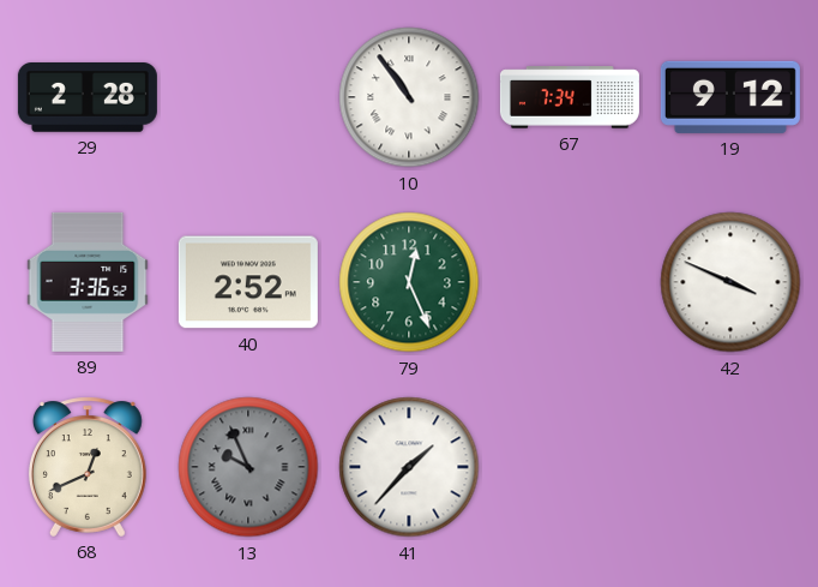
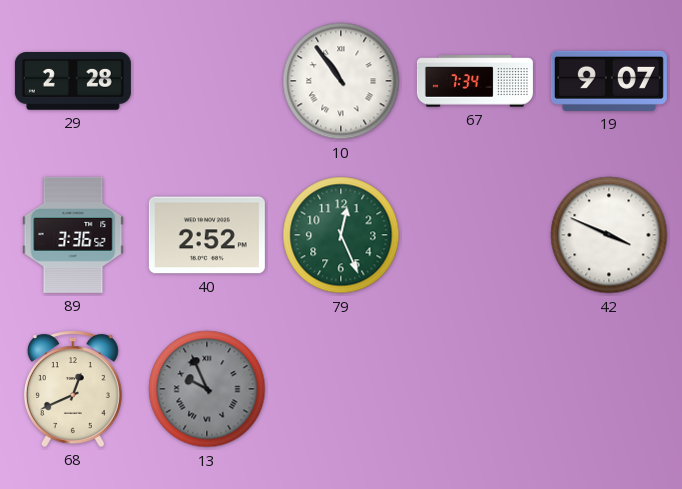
19: 9:12 -> 9:07
41: 1:37 -> none
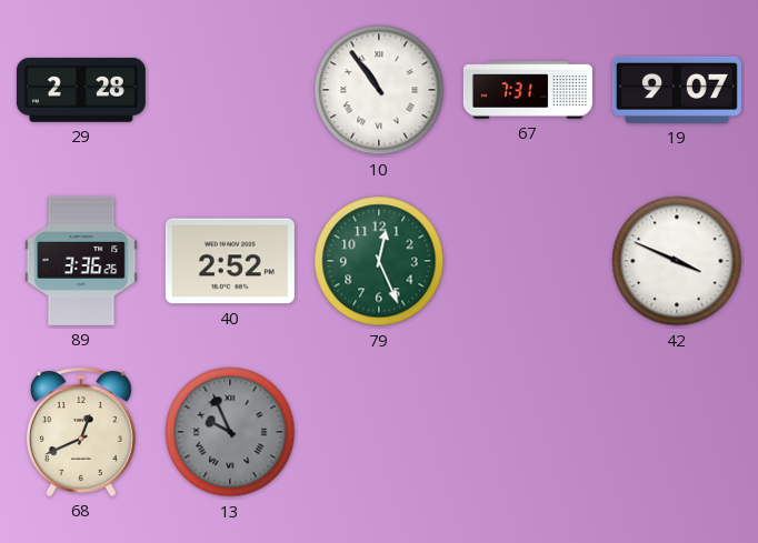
67: 7:34 -> 7:31
89: 3:36:52 -> 3:36:26
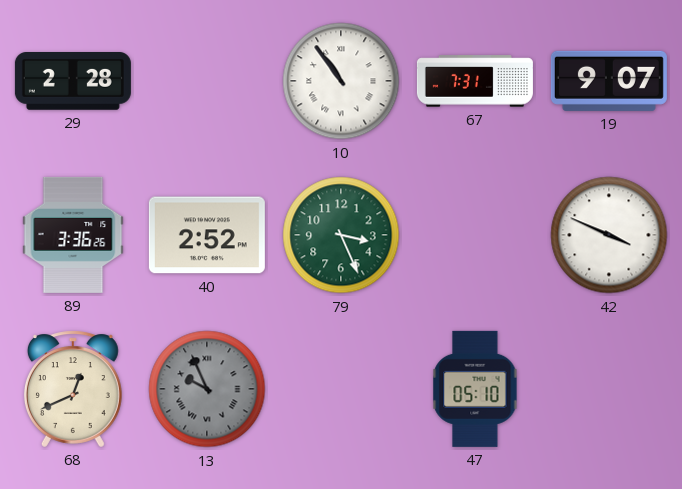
79: 12:26 -> 3:26
47: none -> 05:10
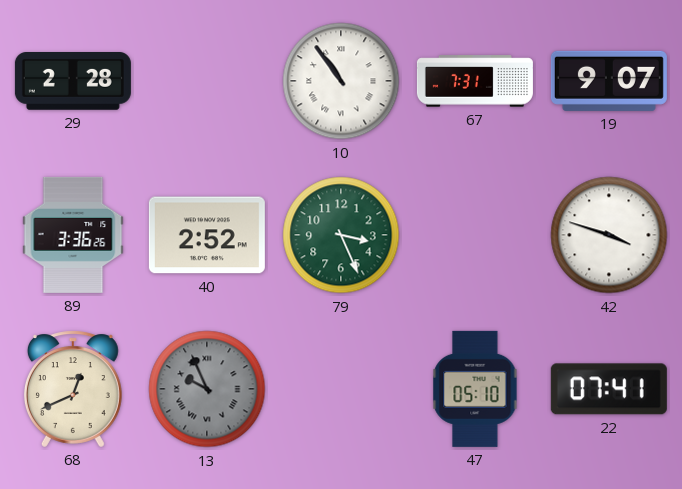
42: 3:49 -> 3:48
22: none -> 07:41
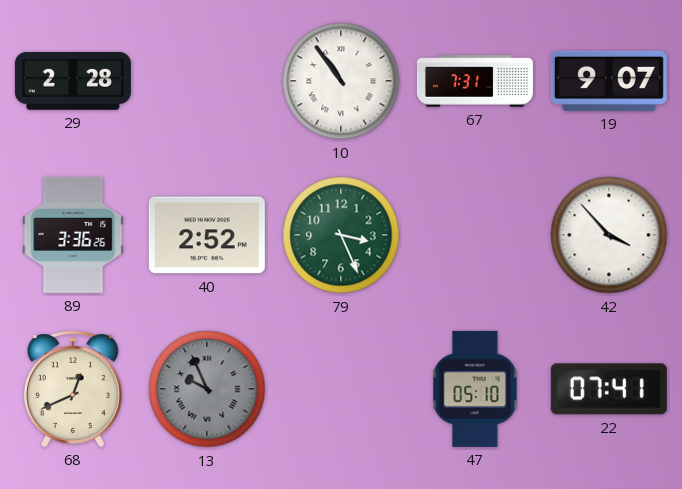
42: 3:48 -> 3:53
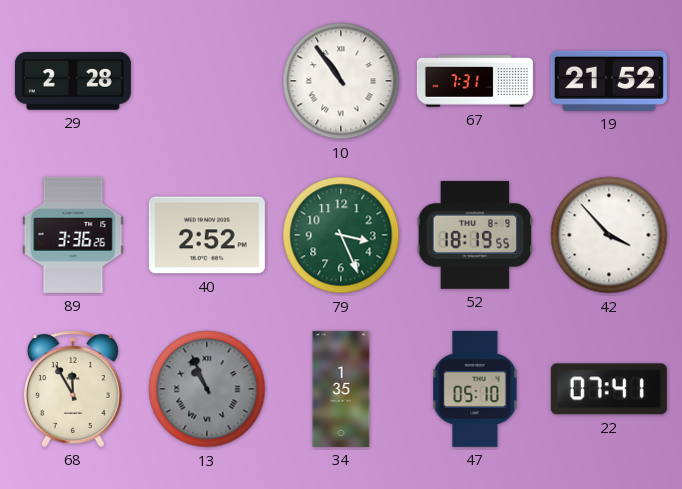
19: 9:07 -> 21:52
52: none -> 18:19
68: 12:41 -> 11:55
13: 9:56 -> 10:56
34: none -> 1:35
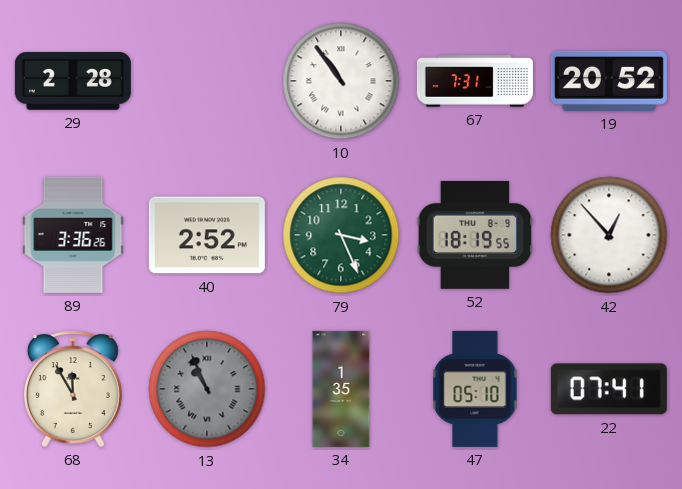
19: 21:52 -> 20:52
42: 3:53 -> 12:53
